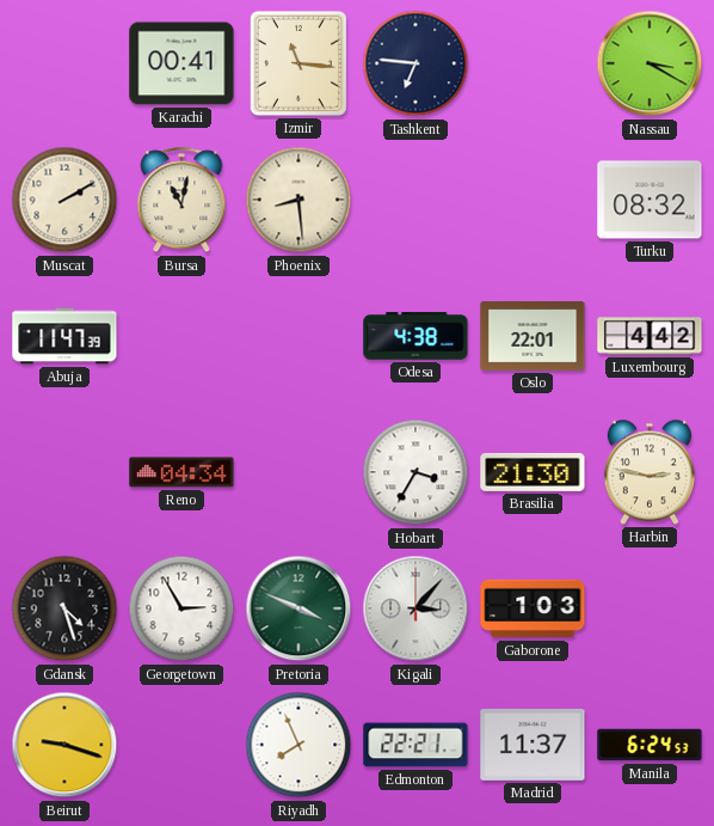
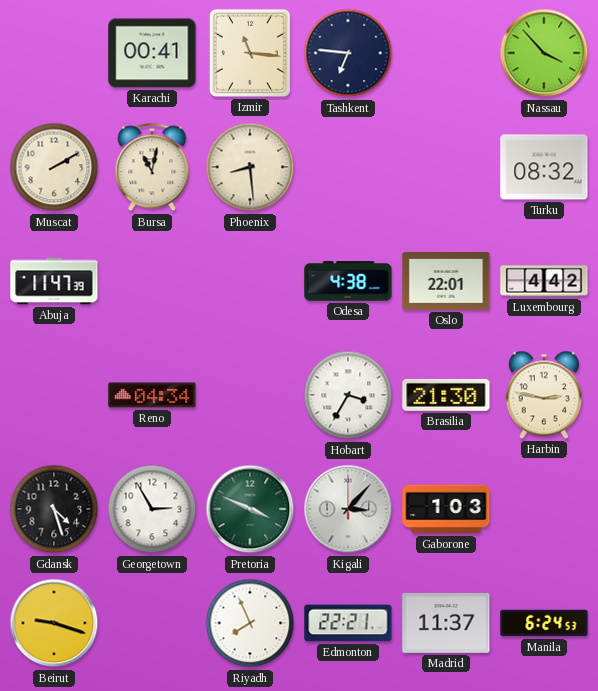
Nassau: 3:20 -> 3:53
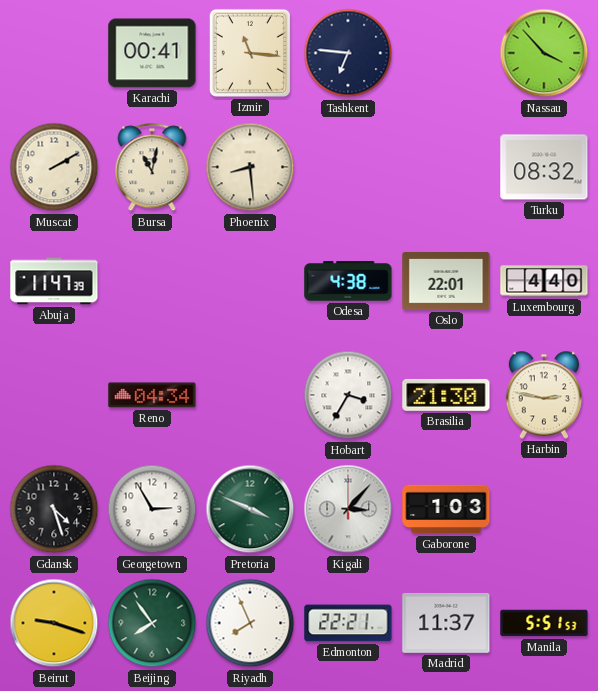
Luxembourg: 4:42 -> 4:40
Beijing: none -> 7:54
Manila: 6:24 -> 5:51
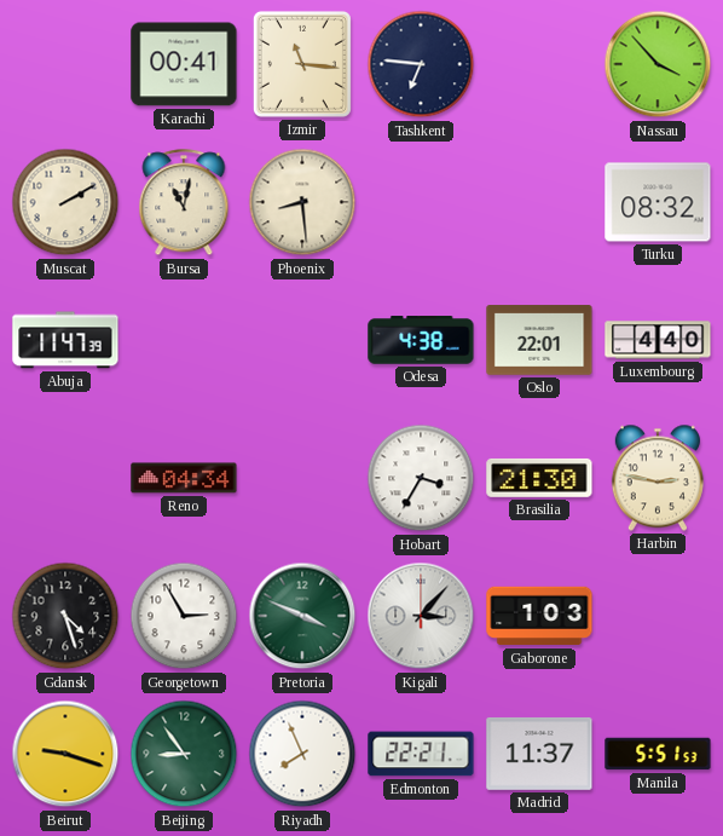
Beijing: 7:54 -> 8:54
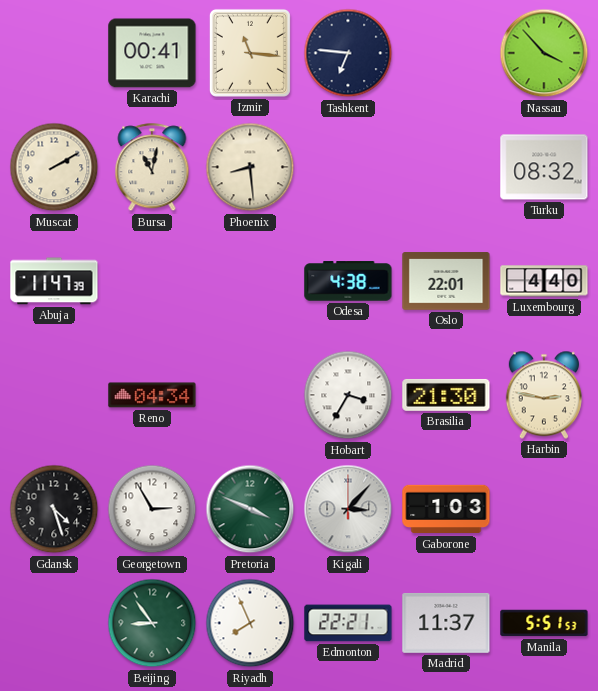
Beirut: 9:18 -> none
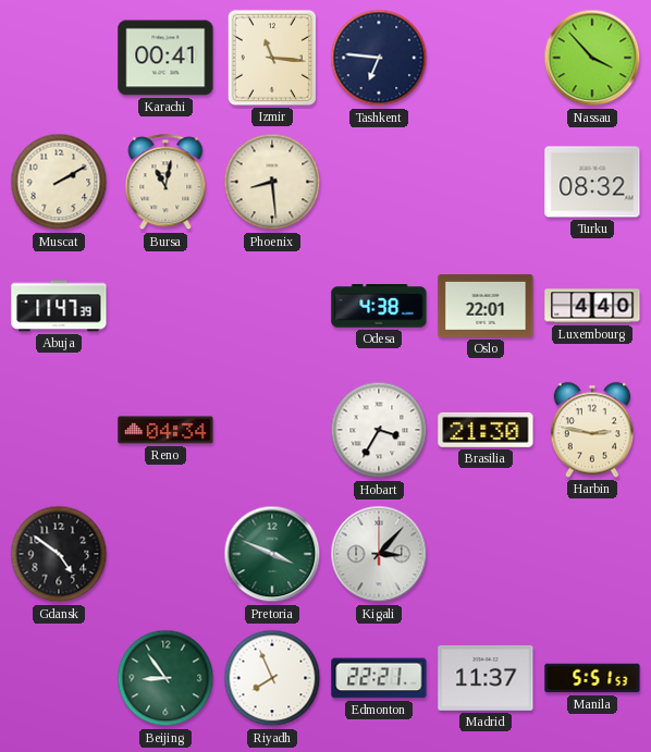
Gdansk: 4:27 -> 4:51
Georgetown: 2:55 -> none
Gaborone: 1:03 -> none
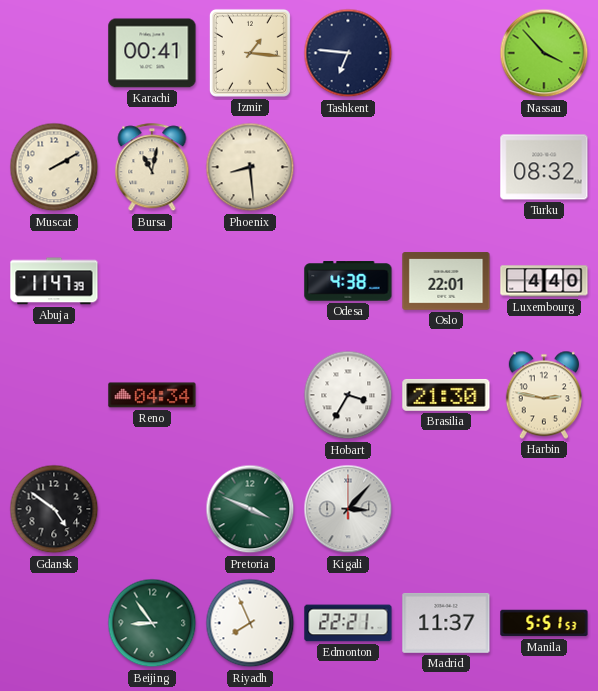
Izmir: 11:16 -> 1:16
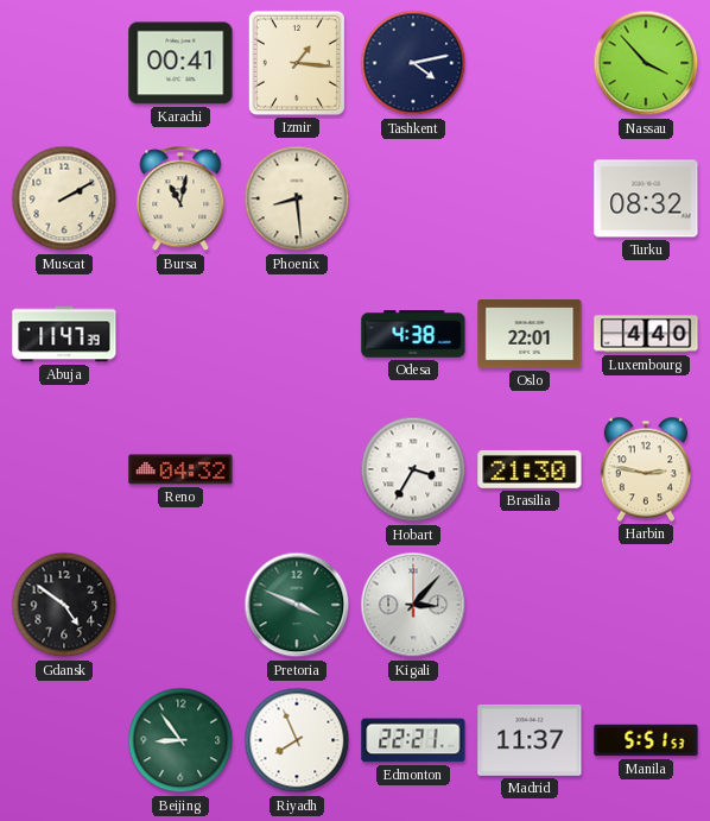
Tashkent: 6:46 -> 4:13
Reno: 04:34 -> 04:32
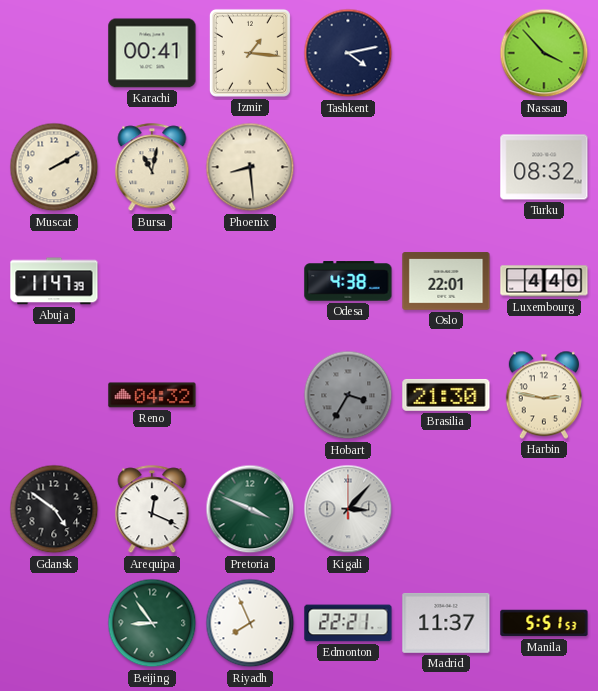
Hobart dial: white -> grey
Arequipa: none -> 12:19
